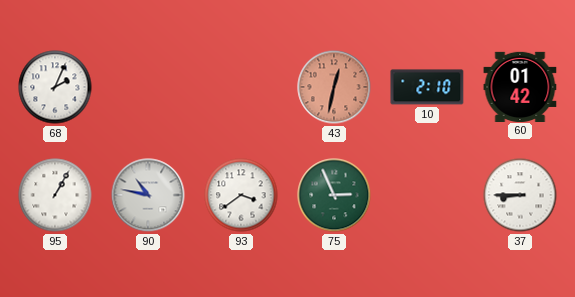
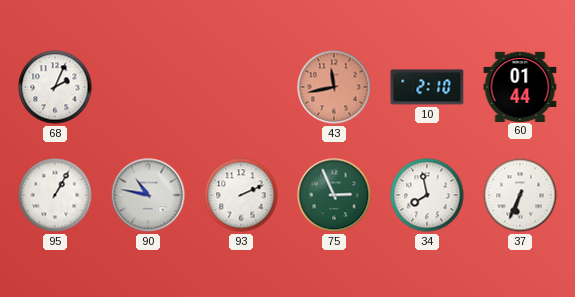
43: 12:32 -> 11:43
60: 01:42 -> 01:44
93: 3:39 -> 2:11
34: none -> 7:58
37: 8:45 -> 6:34
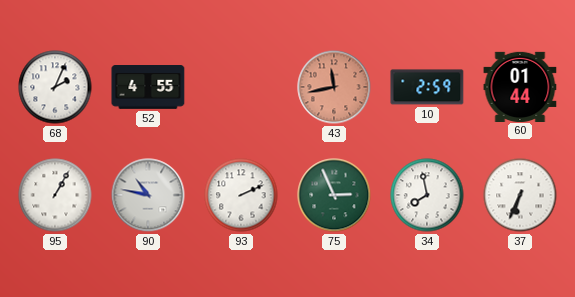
52: none -> 4:55
10: 2:10 -> 2:59
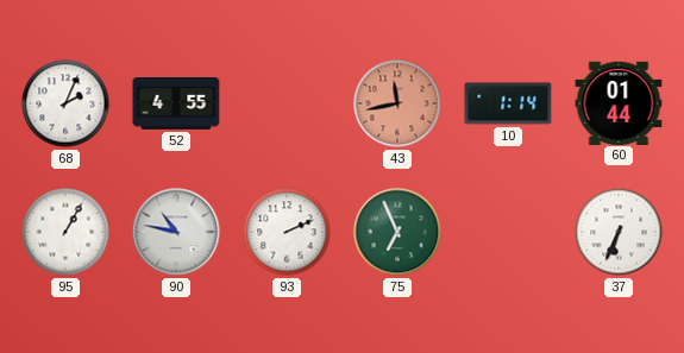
10: 2:59 -> 1:14
75: 2:56 -> 6:56
34: 7:58 -> none
